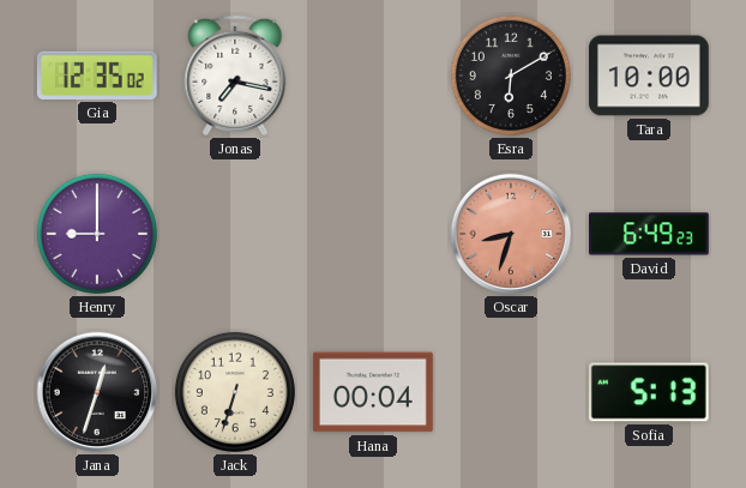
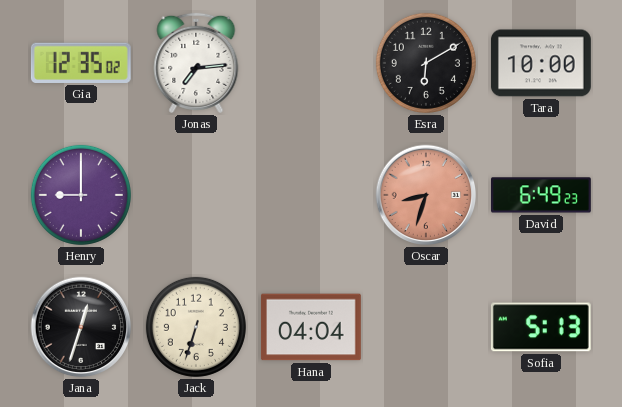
Jonas: 7:17 -> 7:14
Hana: 00:04 -> 04:04
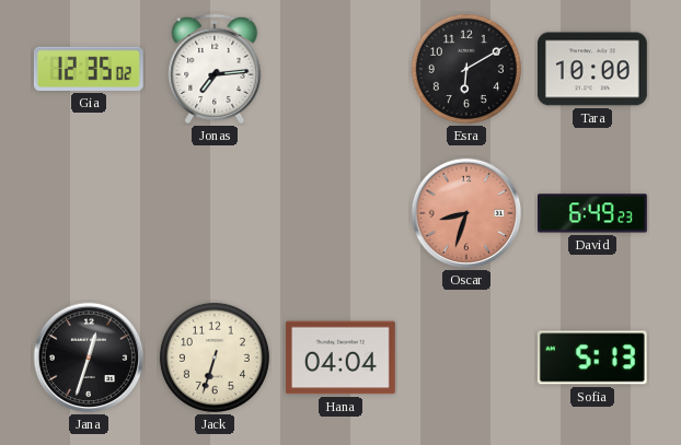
Henry: 9:00 -> none
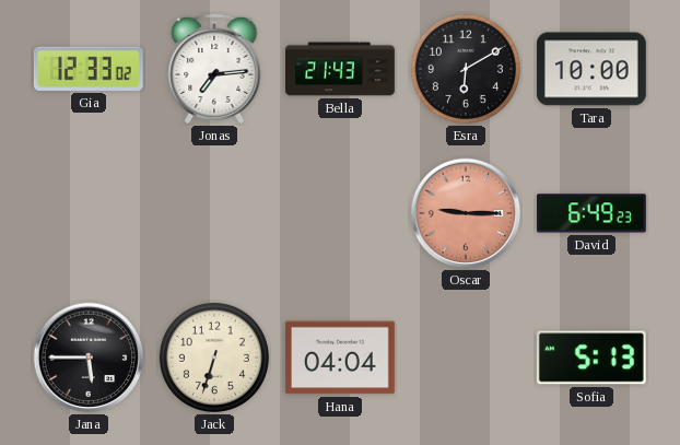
Gia: 12:35 -> 12:33
Bella: none -> 21:43
Oscar: 8:33 -> 9:15
Jana: 12:33 -> 5:45
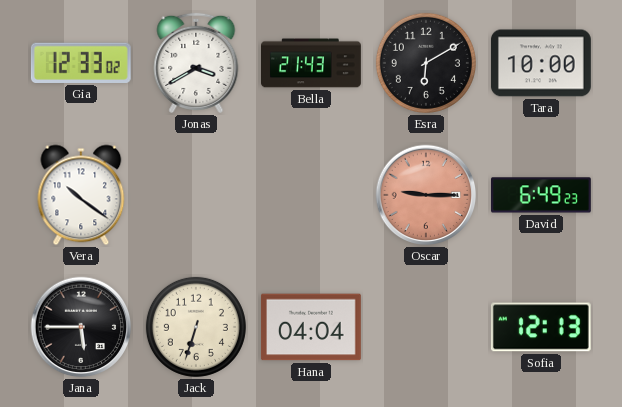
Jonas: 7:14 -> 3:40
Vera: none -> 10:21
Sofia: 5:13 -> 12:13
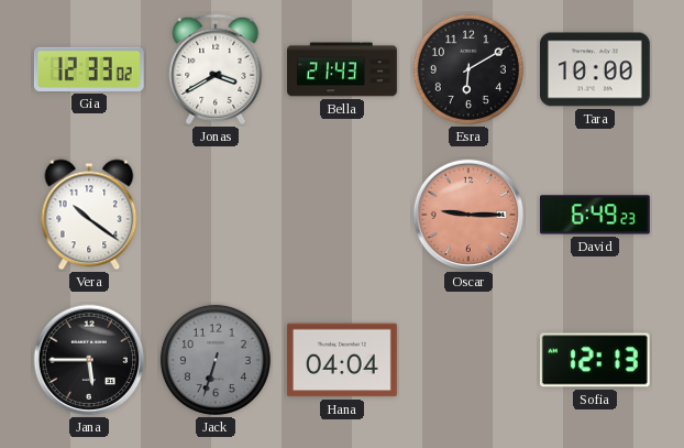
Jack dial: cream -> grey
